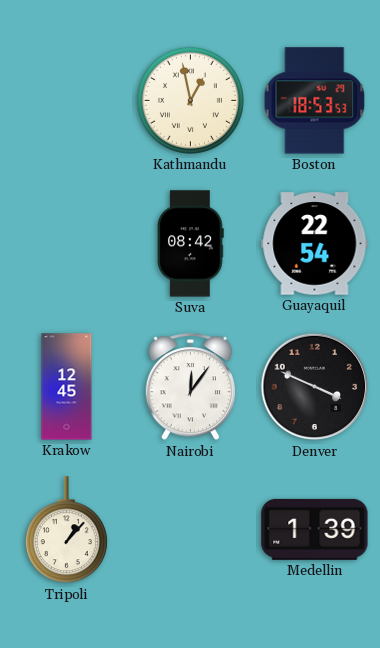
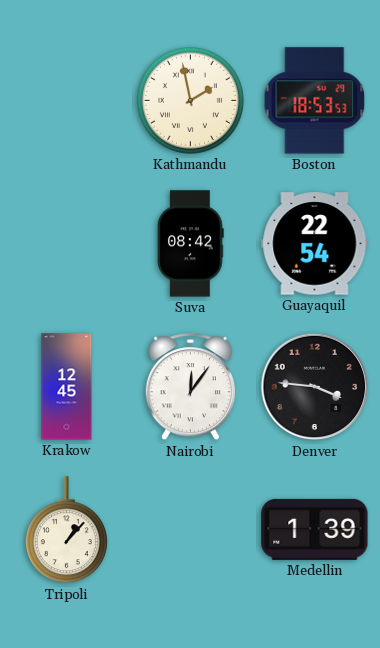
Kathmandu: 12:58 -> 1:58
Denver: 3:49 -> 3:46
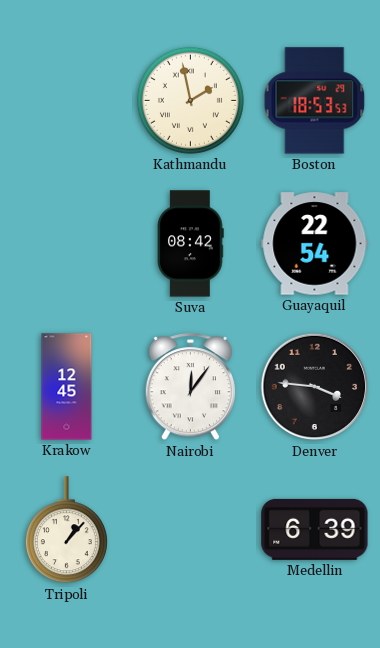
Medellin: 1:39 -> 6:39
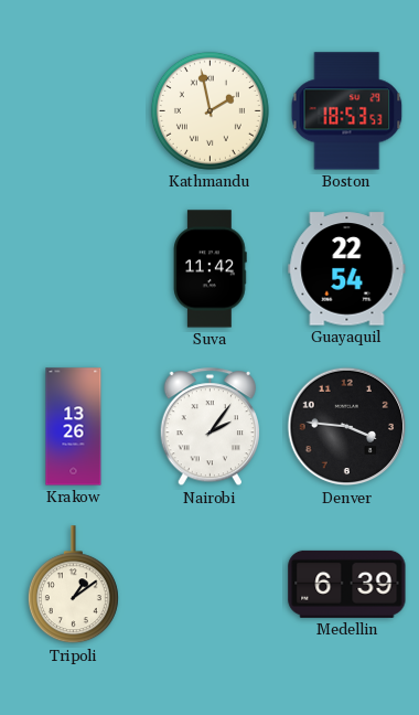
Suva: 08:42 -> 11:42
Krakow: 12:45 -> 13:26
Nairobi: 12:06 -> 2:06
Tripoli: 1:07 -> 1:09
